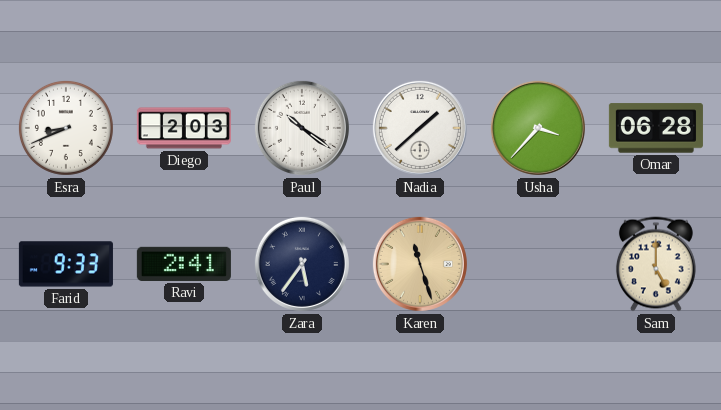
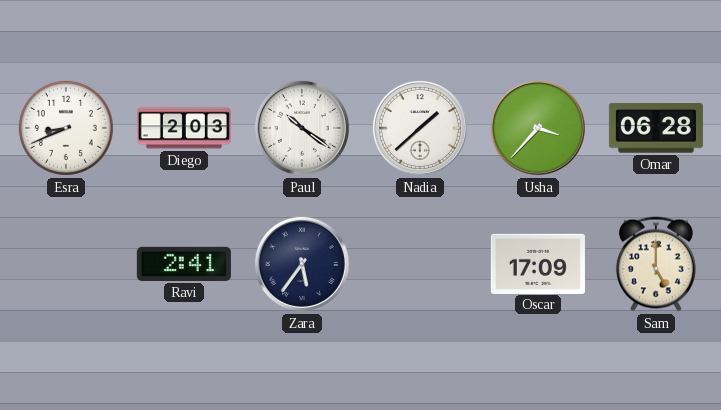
Farid: 9:33 -> none
Karen: 11:27 -> none
Oscar: none -> 17:09
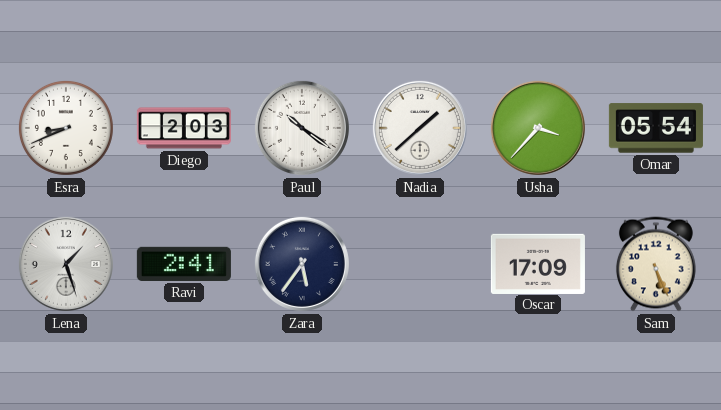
Omar: 06:28 -> 05:54
Lena: none -> 1:27
Sam: 5:00 -> 5:26
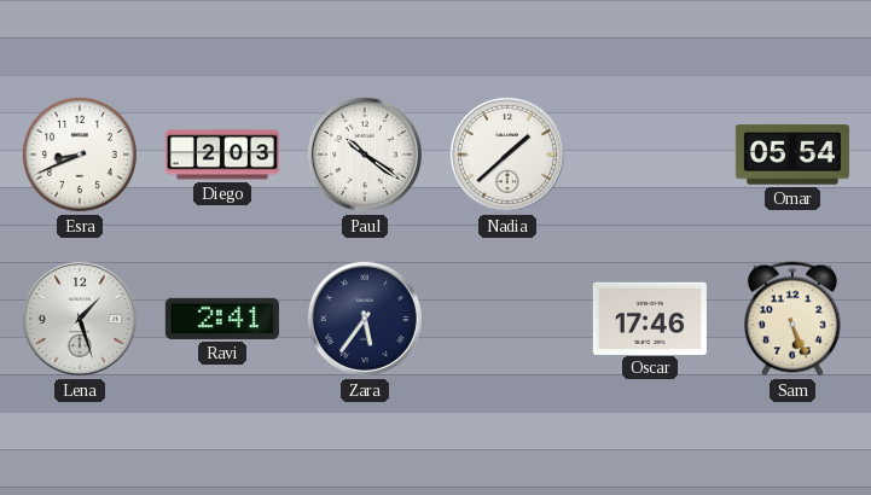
Usha: 3:37 -> none
Oscar: 17:09 -> 17:46
